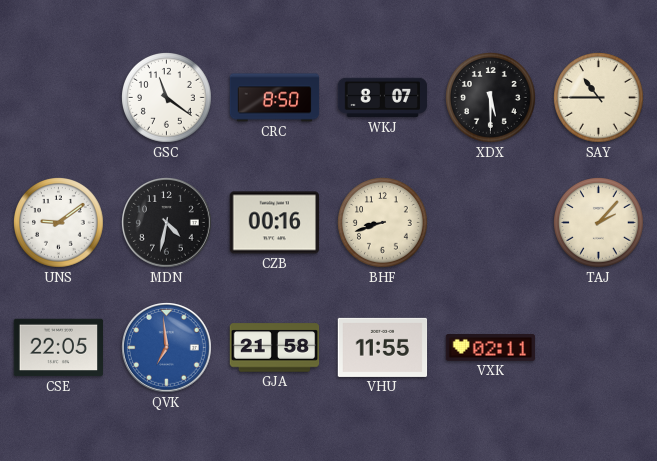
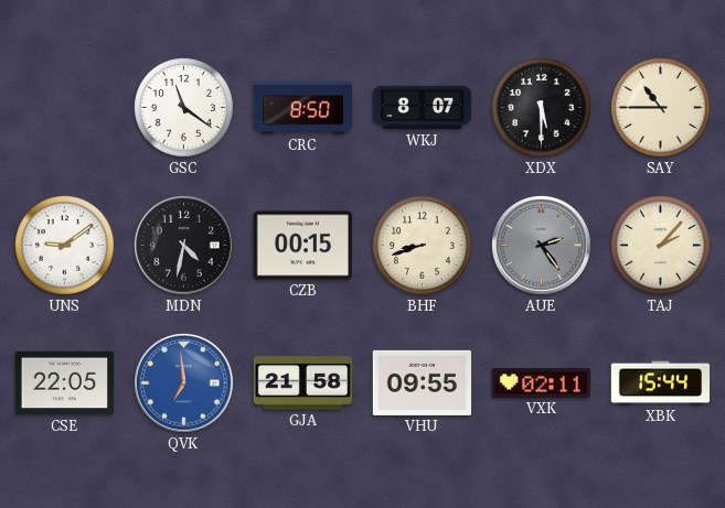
CZB: 00:16 -> 00:15
AUE: none -> 2:24
VHU: 11:55 -> 09:55
XBK: none -> 15:44
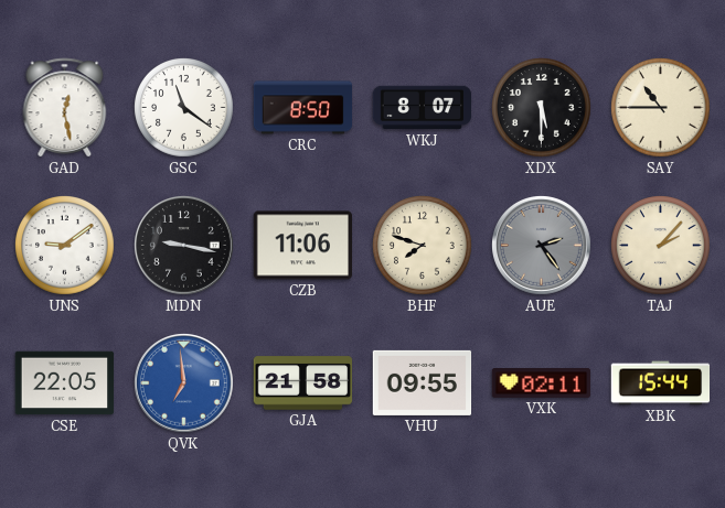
GAD: none -> 12:28
MDN: 4:32 -> 9:17
CZB: 00:15 -> 11:06
BHF: 8:42 -> 7:48
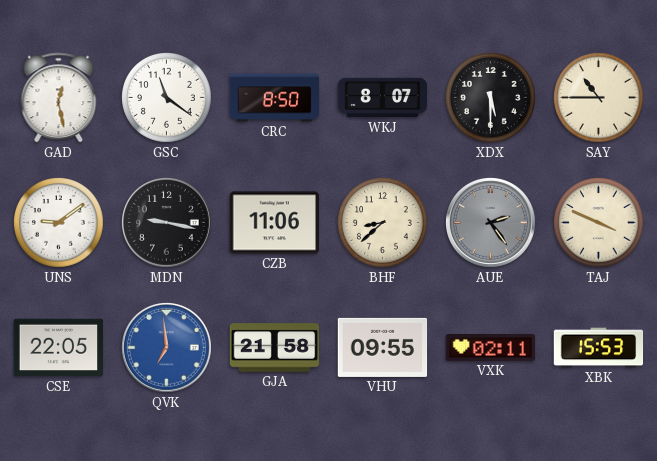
BHF: 7:48 -> 8:38
TAJ: 2:07 -> 3:49
XBK: 15:44 -> 15:53
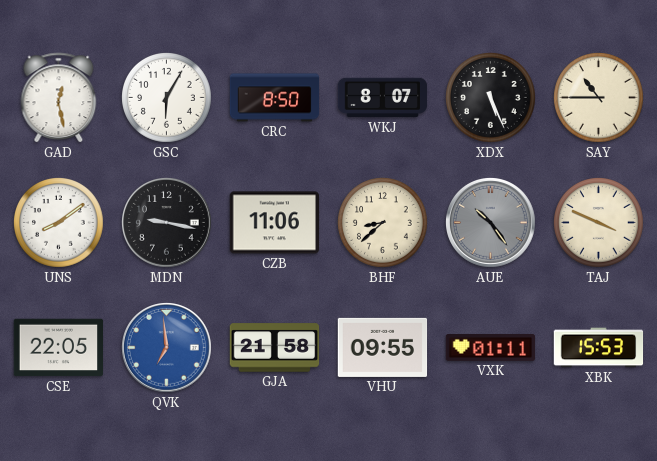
GSC: 11:21 -> 6:05
XDX: 5:30 -> 5:26
UNS: 9:09 -> 8:09
AUE: 2:24 -> 10:24
VXK: 02:11 -> 01:11
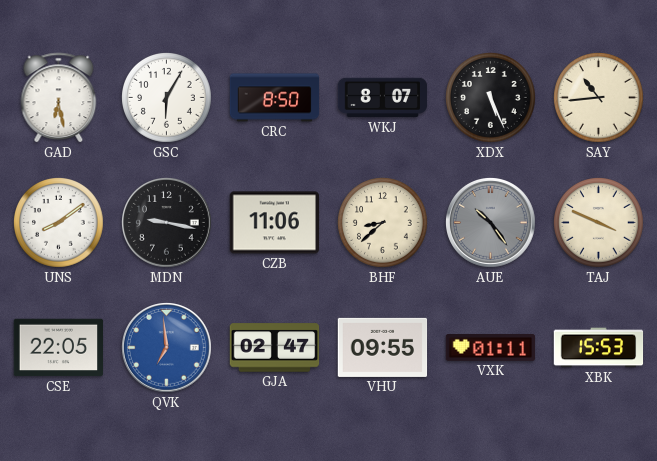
GAD: 12:28 -> 6:28
SAY: 10:45 -> 10:44
GJA: 21:58 -> 02:47
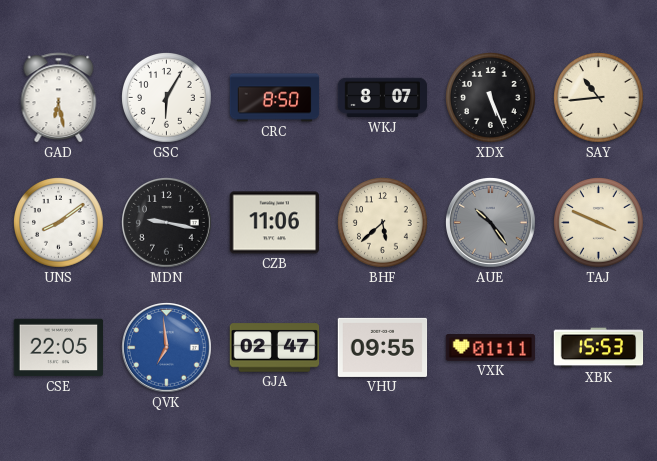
BHF: 8:38 -> 5:38
